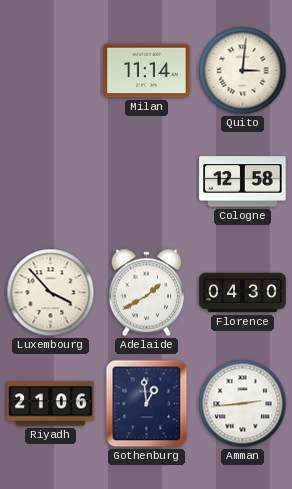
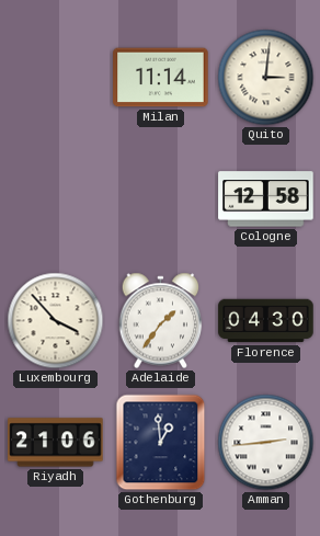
Adelaide: 1:40 -> 1:36
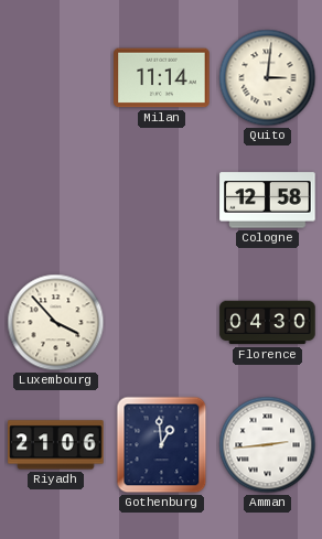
Adelaide: 1:36 -> none
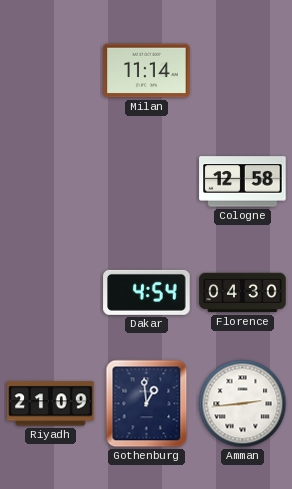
Quito: 3:01 -> none
Luxembourg: 3:53 -> none
Dakar: none -> 4:54
Riyadh: 21:06 -> 21:09
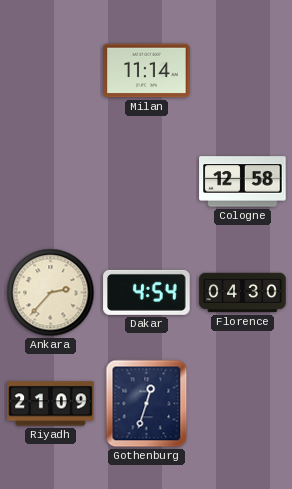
Ankara: none -> 2:37
Gothenburg: 12:59 -> 12:33
Amman: 2:44 -> none
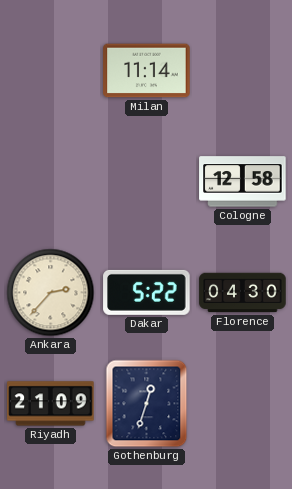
Dakar: 4:54 -> 5:22
